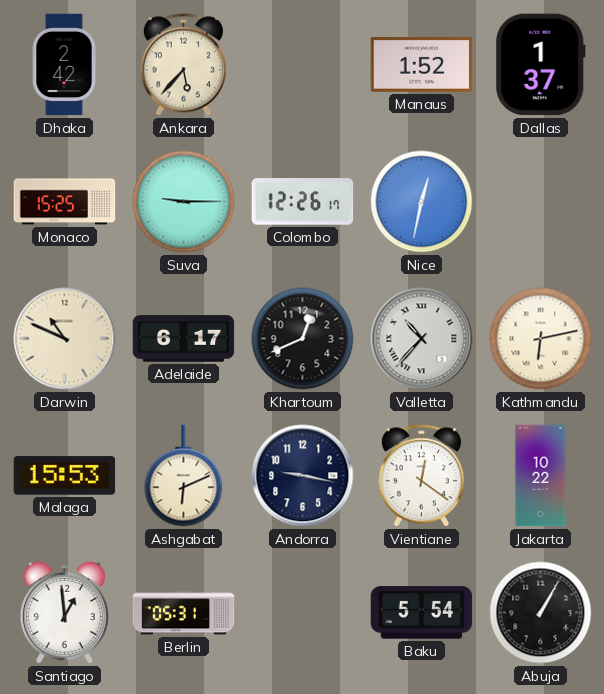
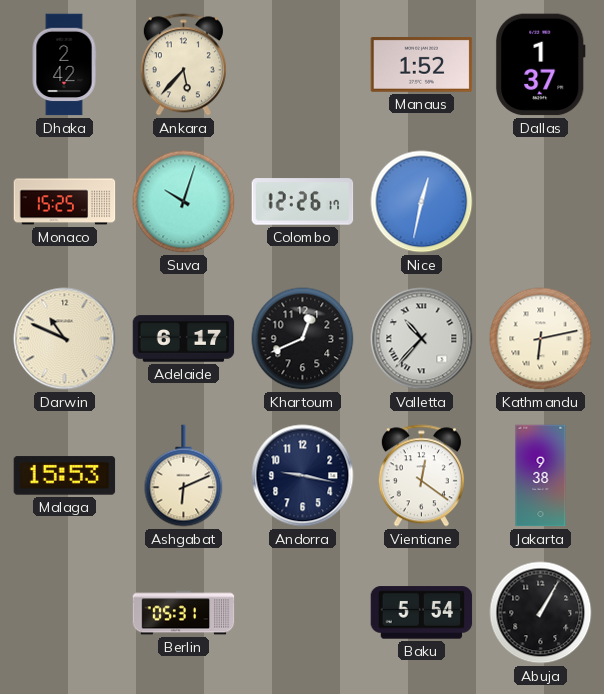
Suva: 9:15 -> 10:03
Jakarta: 10:22 -> 9:38
Santiago: 12:59 -> none
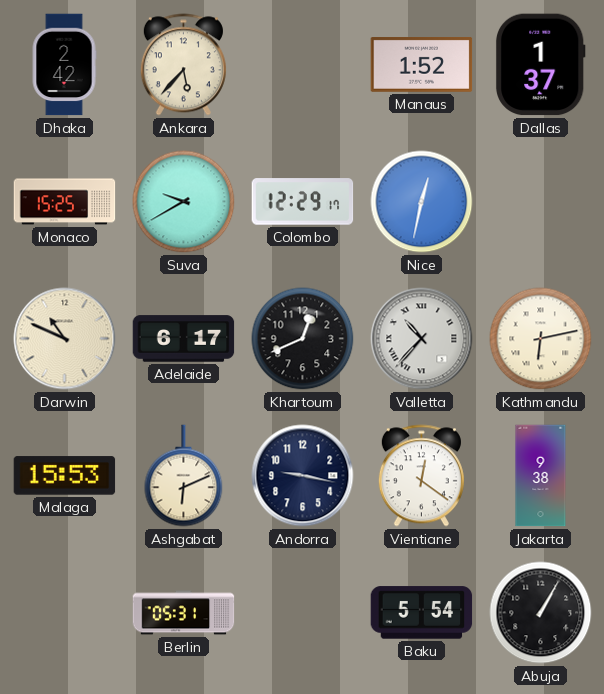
Suva: 10:03 -> 9:40
Colombo: 12:26 -> 12:29
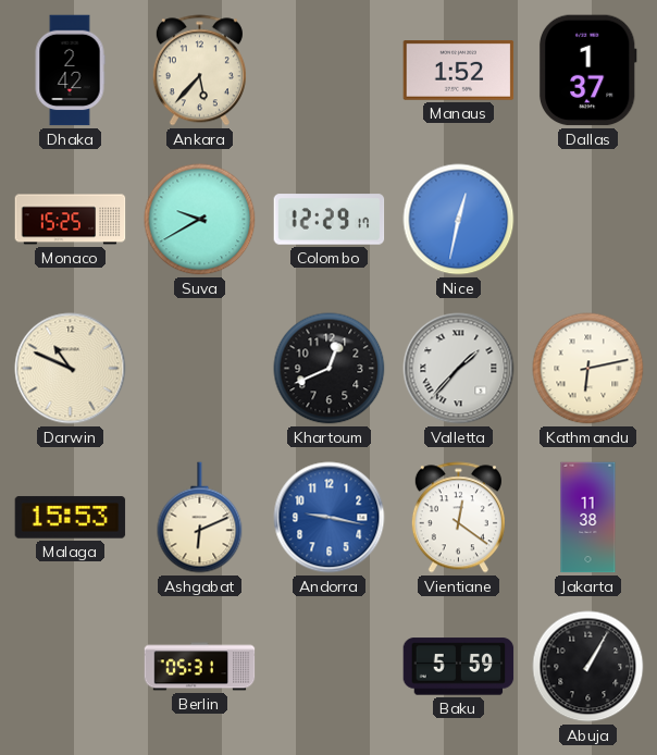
Adelaide: 6:17 -> none
Valletta: 10:37 -> 1:37
Andorra dial: navy -> blue
Jakarta: 9:38 -> 11:38
Baku: 5:54 -> 5:59
